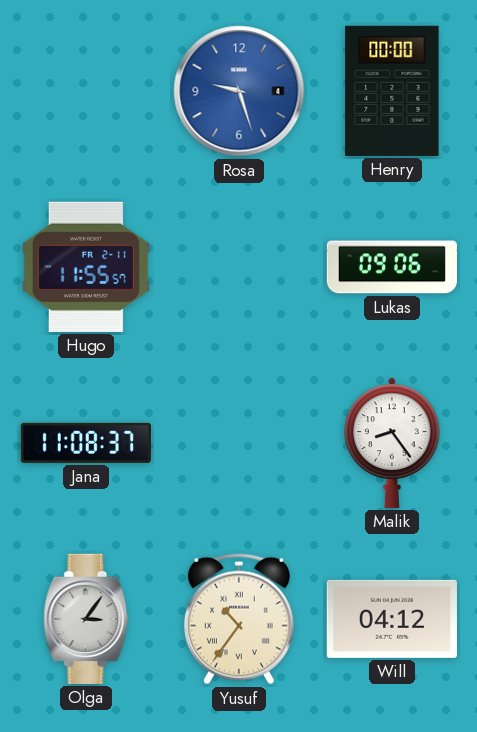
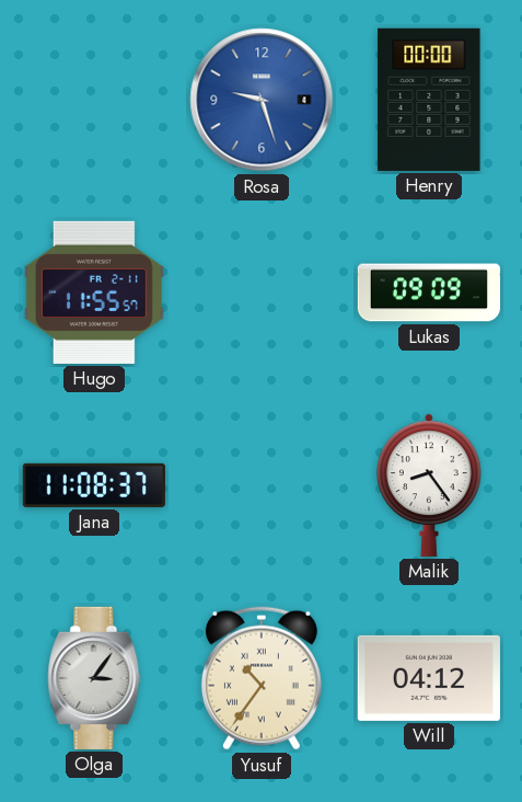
Lukas: 09:06 -> 09:09
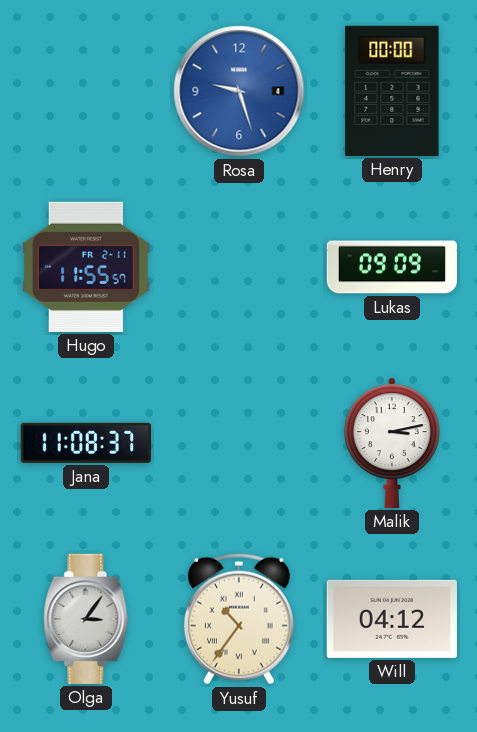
Malik: 8:24 -> 3:13
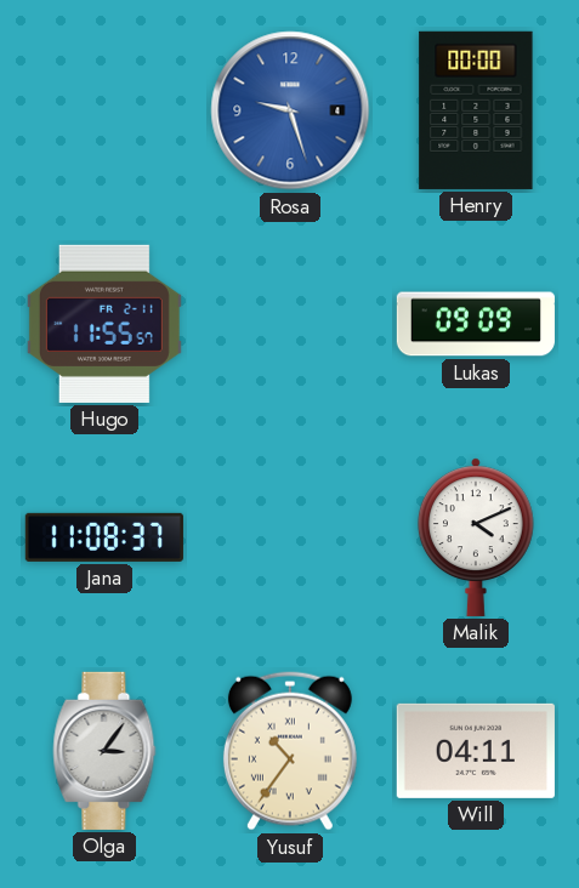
Malik: 3:13 -> 4:11
Will: 04:12 -> 04:11
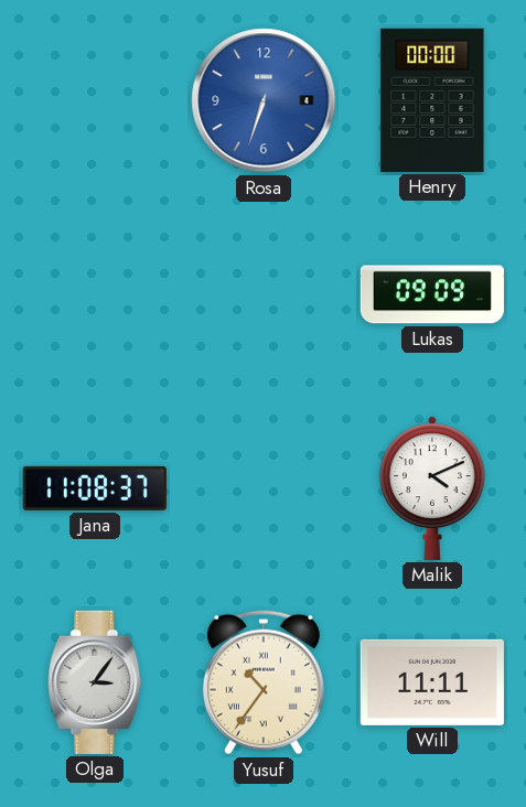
Rosa: 9:27 -> 6:33
Hugo: 11:55 -> none
Will: 04:11 -> 11:11
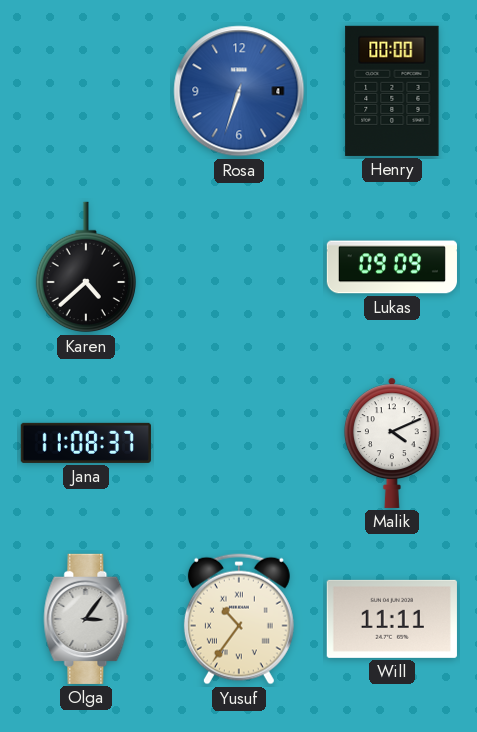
Karen: none -> 4:38
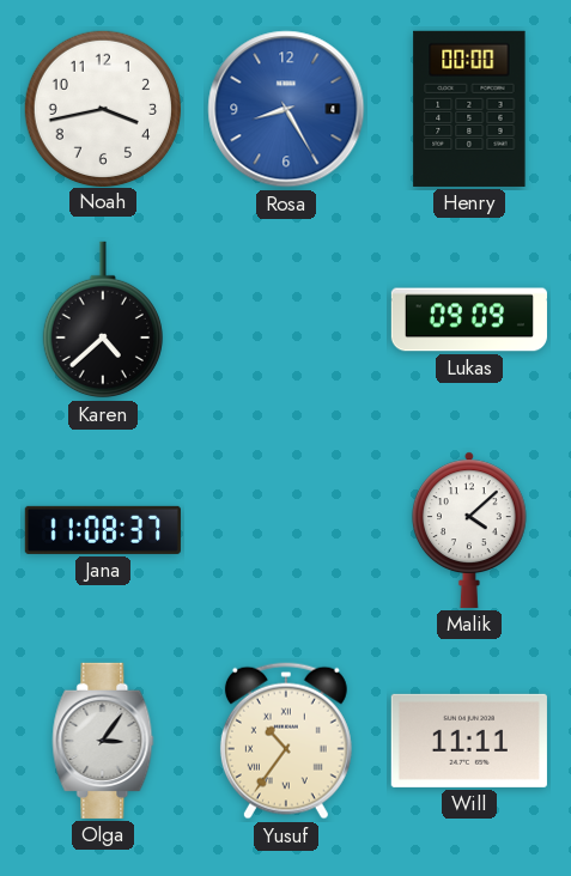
Noah: none -> 3:43
Rosa: 6:33 -> 8:25
Malik: 4:11 -> 4:08
